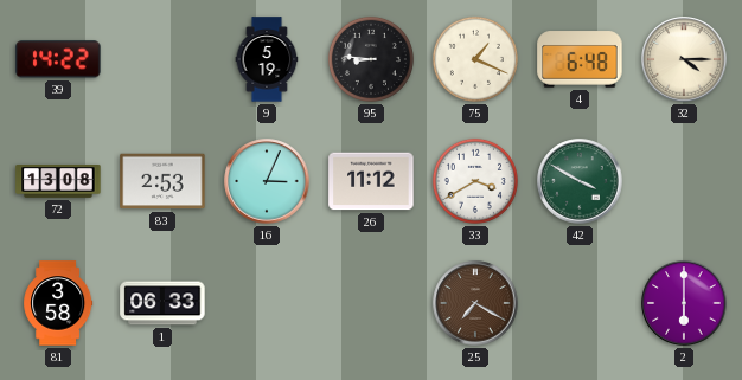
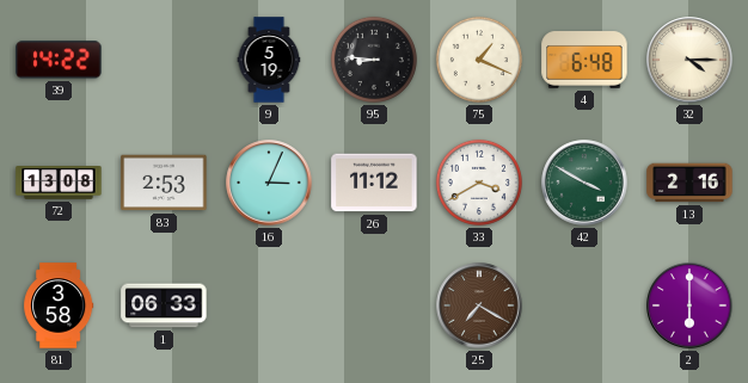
13: none -> 2:16
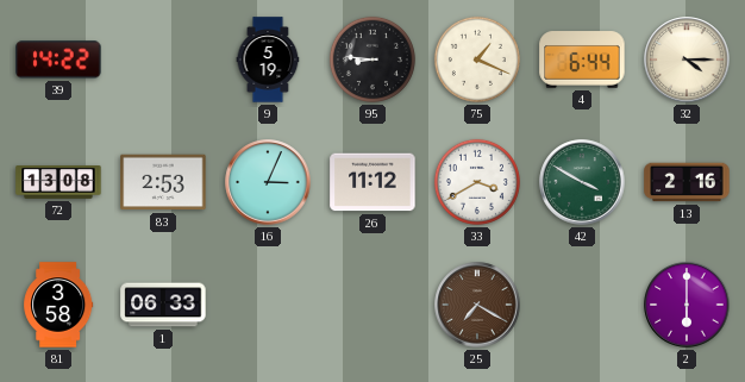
4: 6:48 -> 6:44
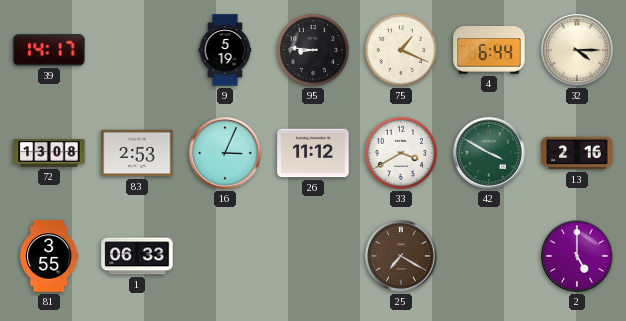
39: 14:22 -> 14:17
81: 3:58 -> 3:55
2: 6:00 -> 5:00
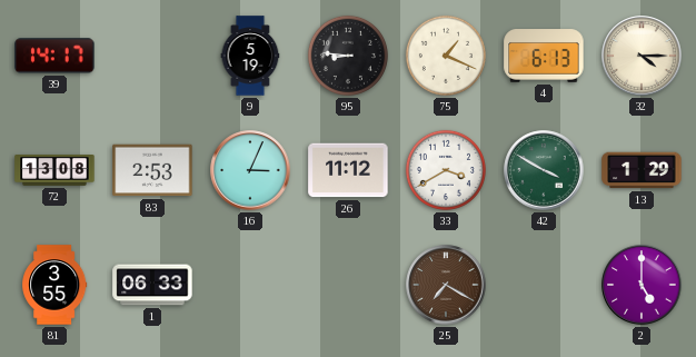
4: 6:44 -> 6:13
13: 2:16 -> 1:29
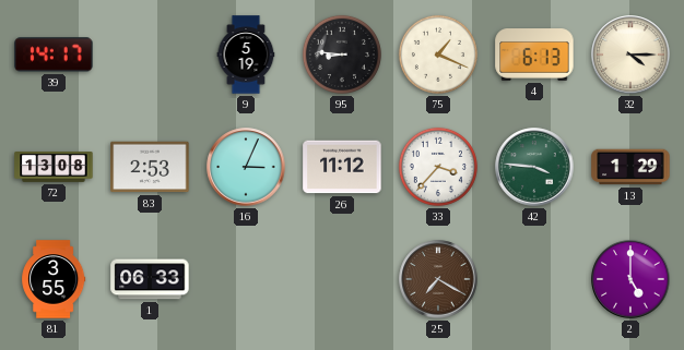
33: 3:40 -> 3:37
42: 3:50 -> 3:46
